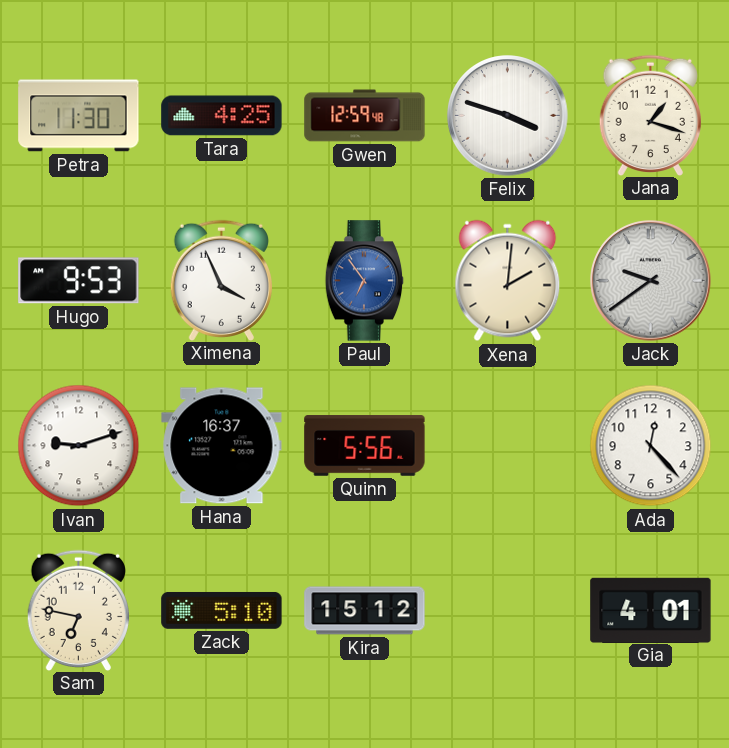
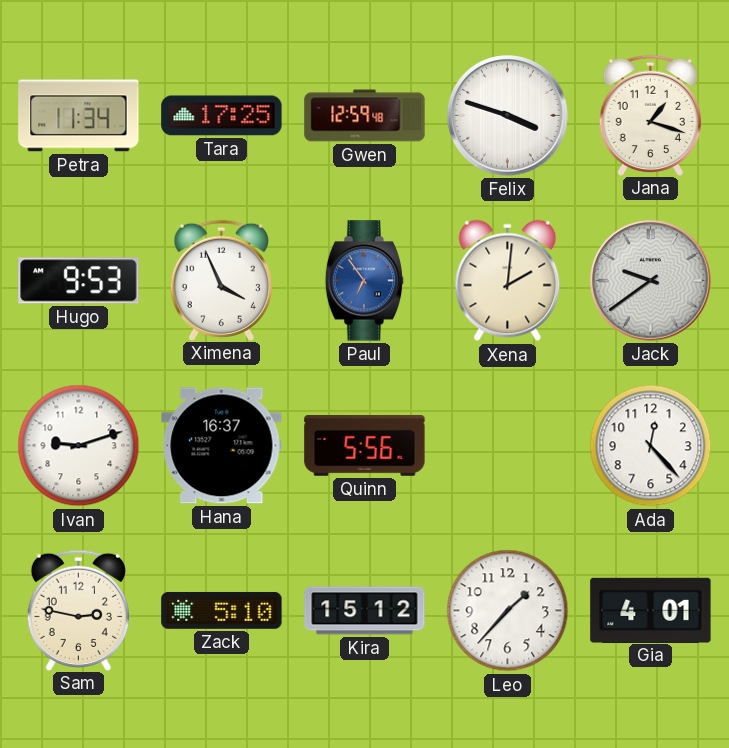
Petra: 11:30 -> 11:34
Tara: 4:25 -> 17:25
Sam: 6:47 -> 2:47
Leo: none -> 1:37
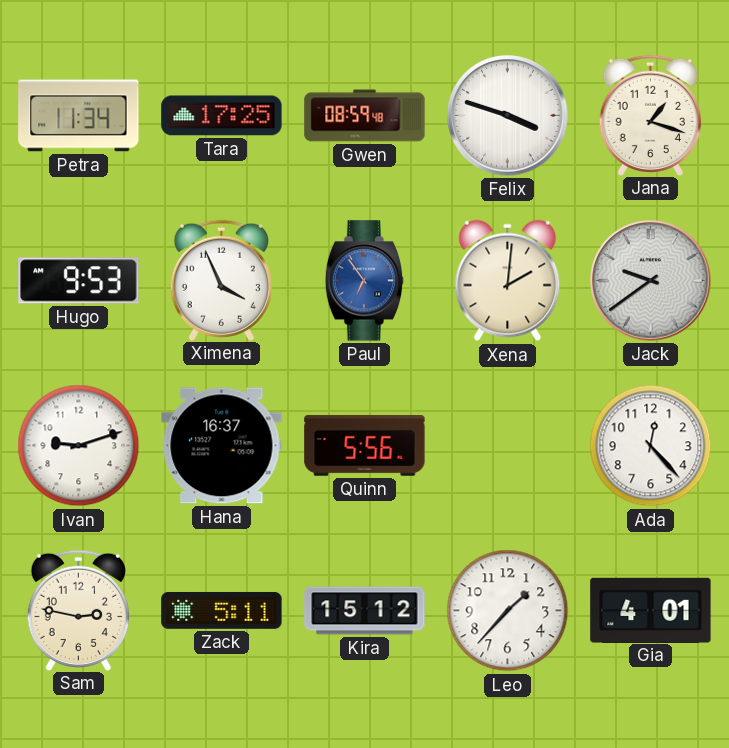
Gwen: 12:59 -> 08:59
Zack: 5:10 -> 5:11
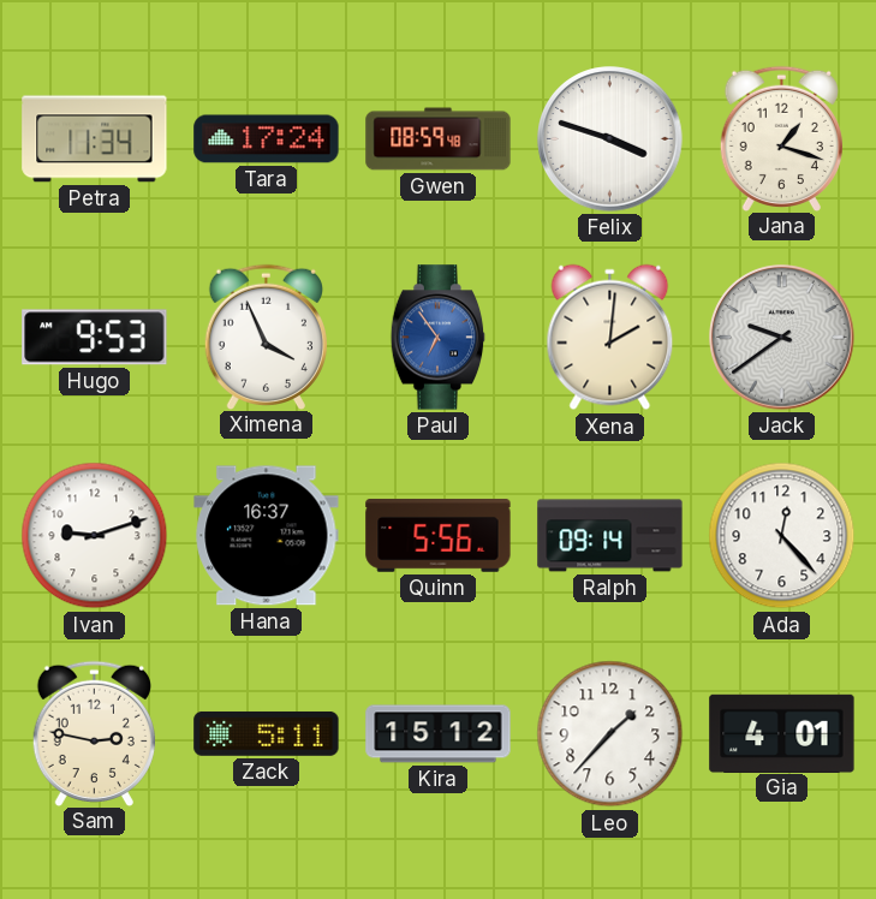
Tara: 17:25 -> 17:24
Ralph: none -> 09:14
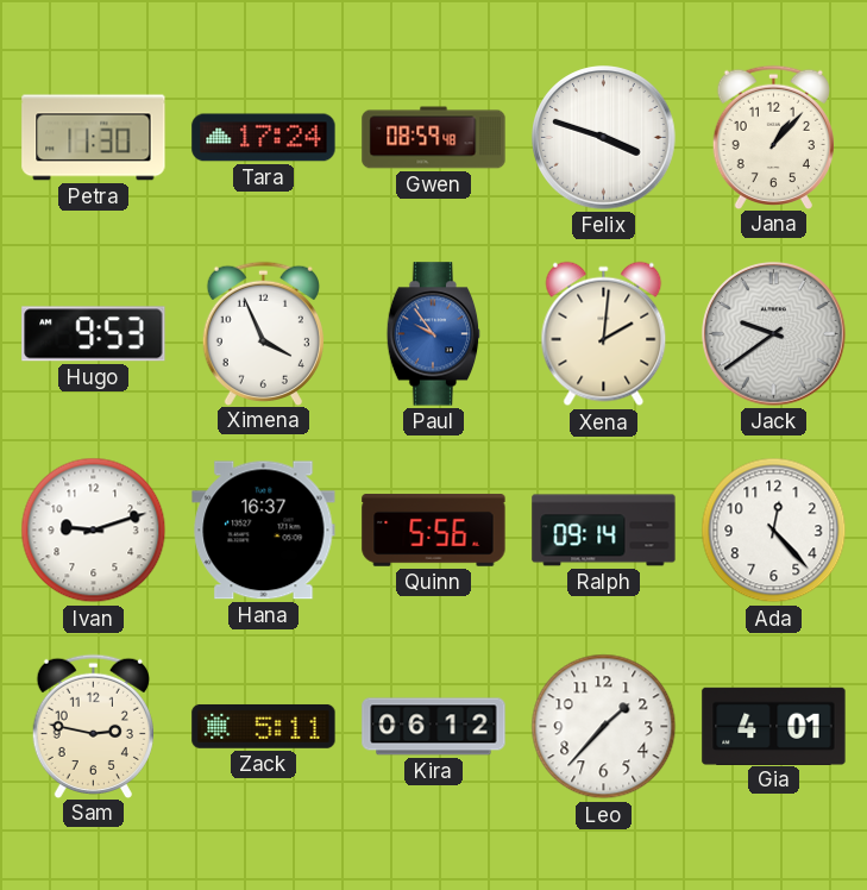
Petra: 11:34 -> 11:30
Jana: 1:18 -> 1:07
Paul: 6:54 -> 9:54
Kira: 15:12 -> 06:12
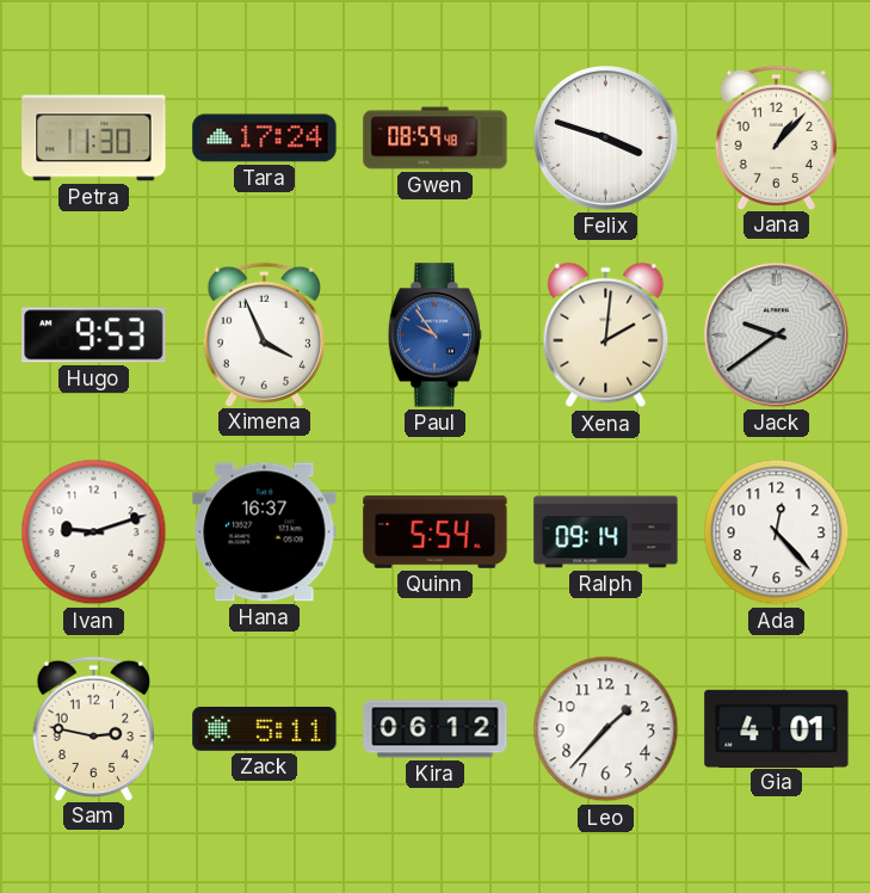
Quinn: 5:56 -> 5:54
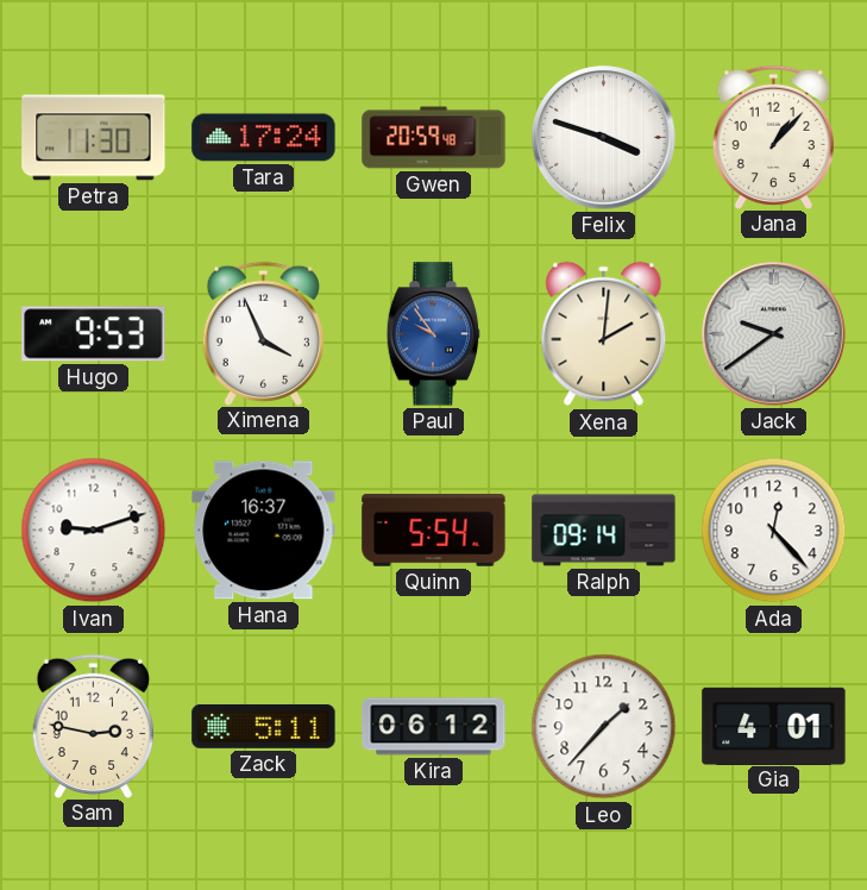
Gwen: 08:59 -> 20:59
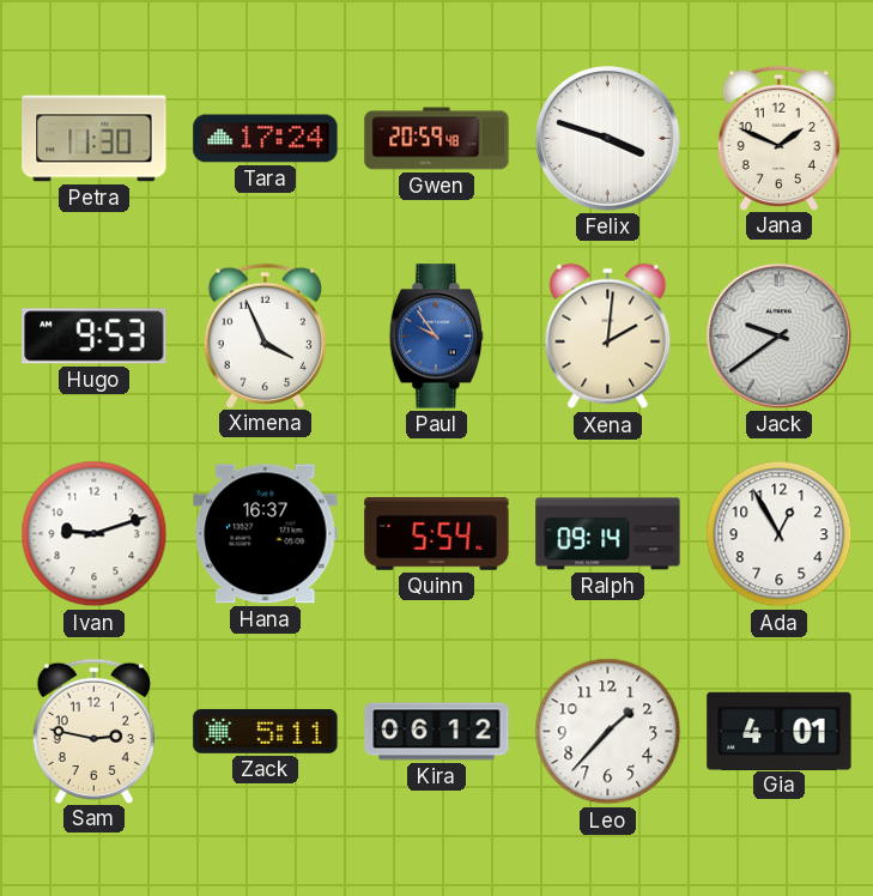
Jana: 1:07 -> 1:49
Ada: 12:23 -> 12:55
